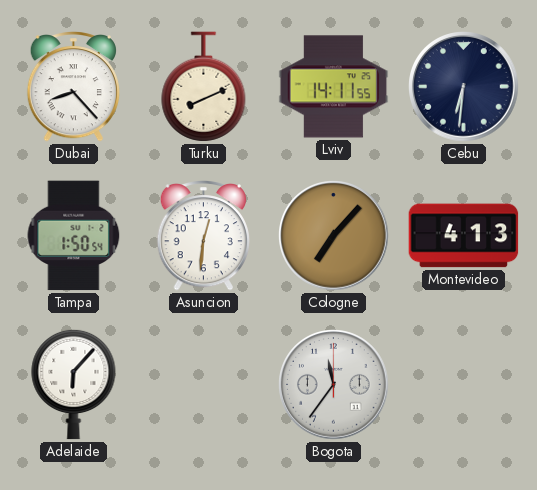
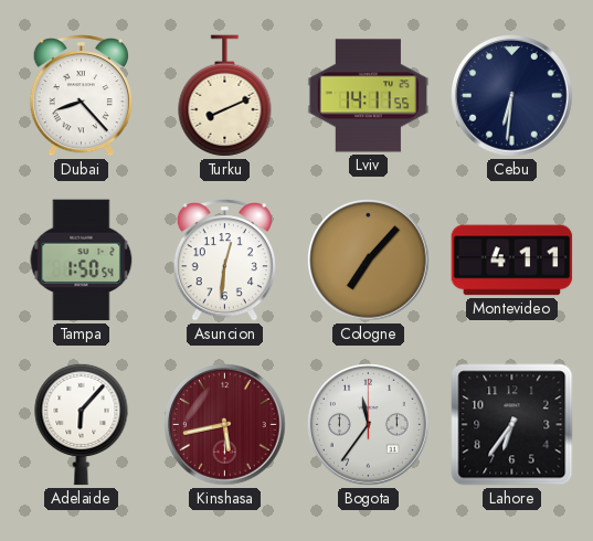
Montevideo: 4:13 -> 4:11
Kinshasa: none -> 5:43
Lahore: none -> 6:36
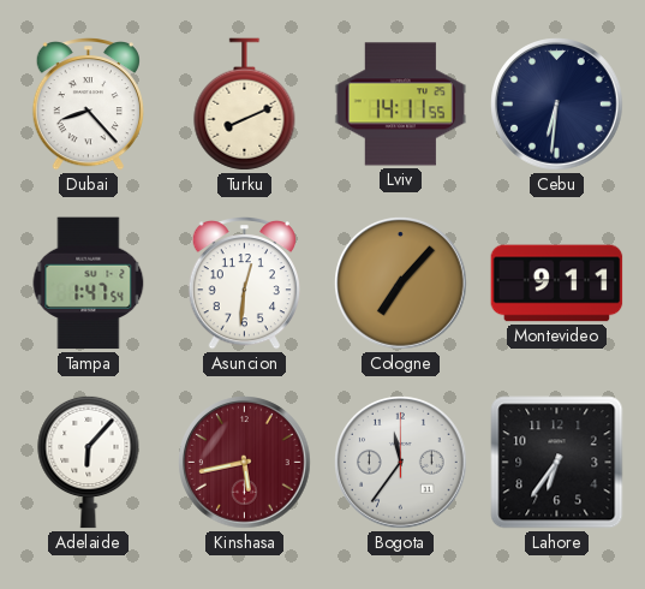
Tampa: 1:50 -> 1:47
Montevideo: 4:11 -> 9:11
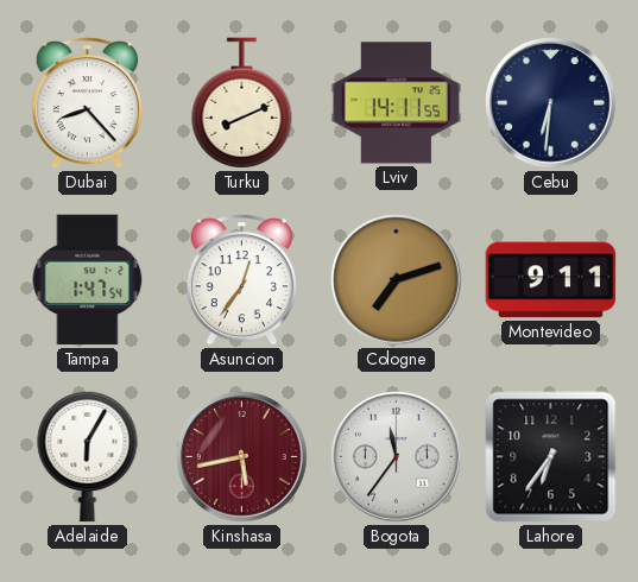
Asuncion: 12:31 -> 12:36
Cologne: 7:07 -> 7:12
Adelaide: 6:07 -> 6:05
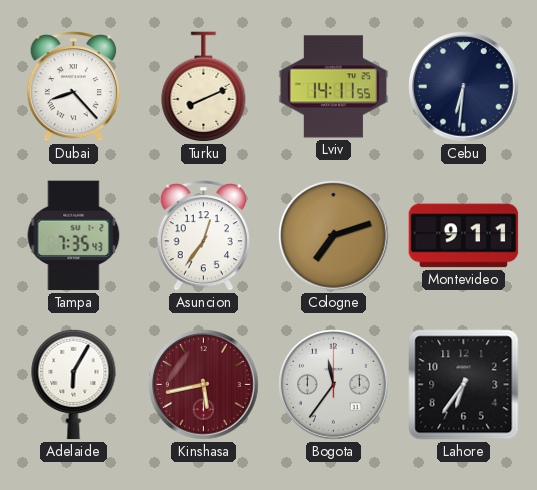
Tampa: 1:47 -> 7:35
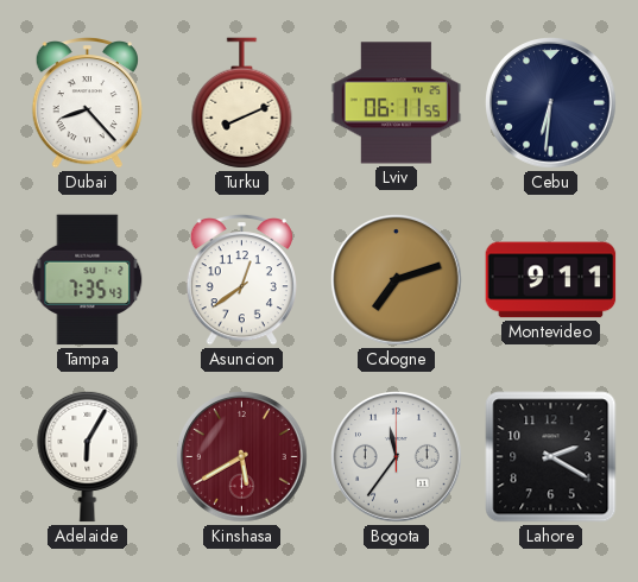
Lviv: 14:11 -> 06:11
Asuncion: 12:36 -> 12:39
Kinshasa: 5:43 -> 5:40
Lahore: 6:36 -> 2:20
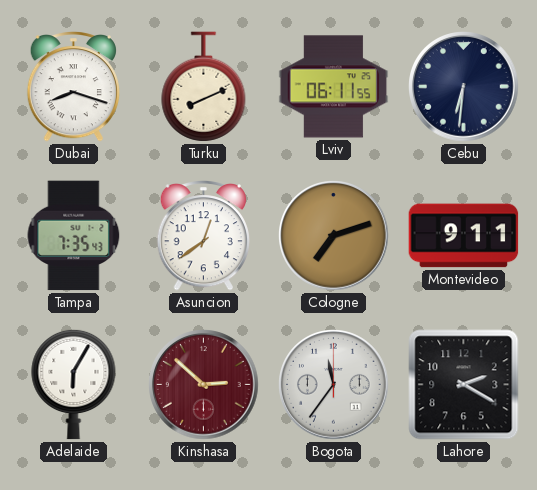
Dubai: 8:23 -> 8:18
Kinshasa: 5:40 -> 2:52
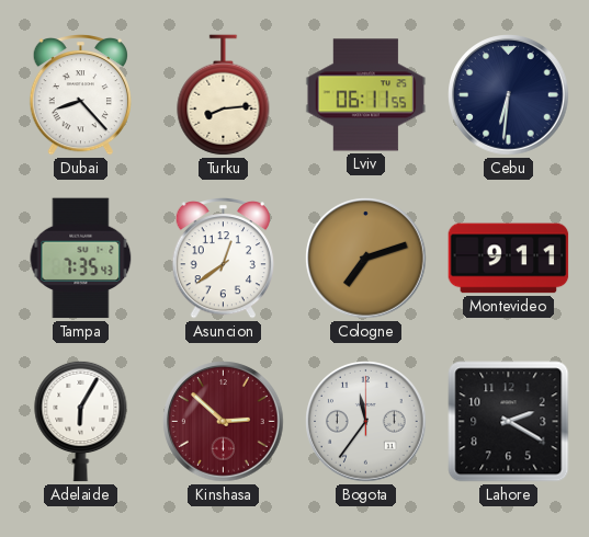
Dubai: 8:18 -> 8:23
Turku: 8:11 -> 8:14
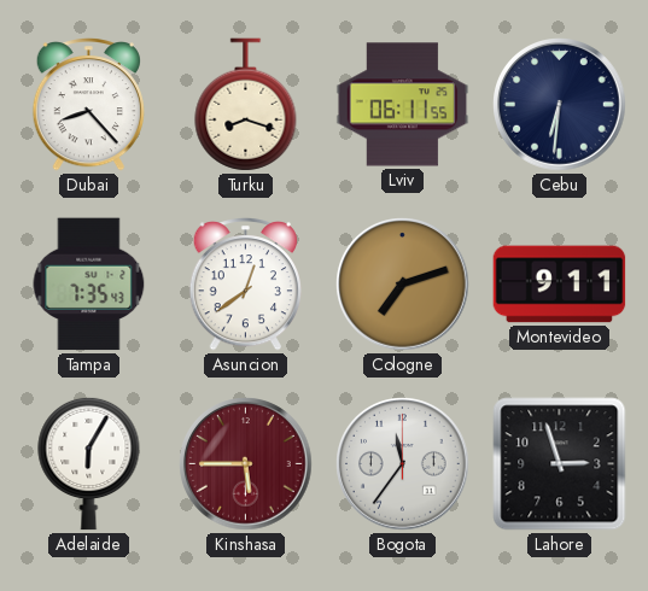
Turku: 8:14 -> 8:18
Kinshasa: 2:52 -> 5:45
Lahore: 2:20 -> 2:57
